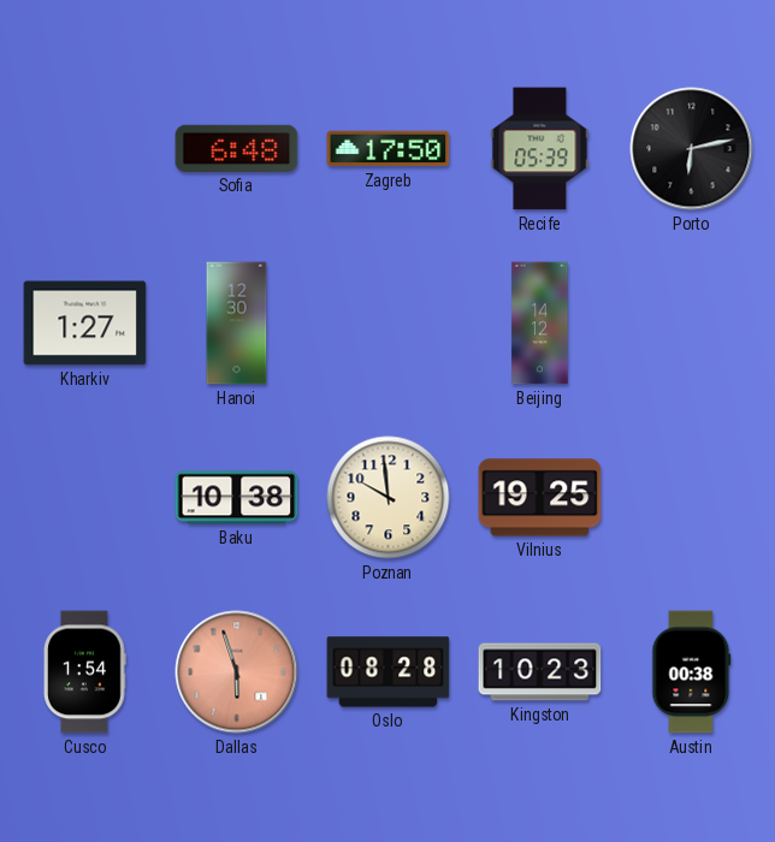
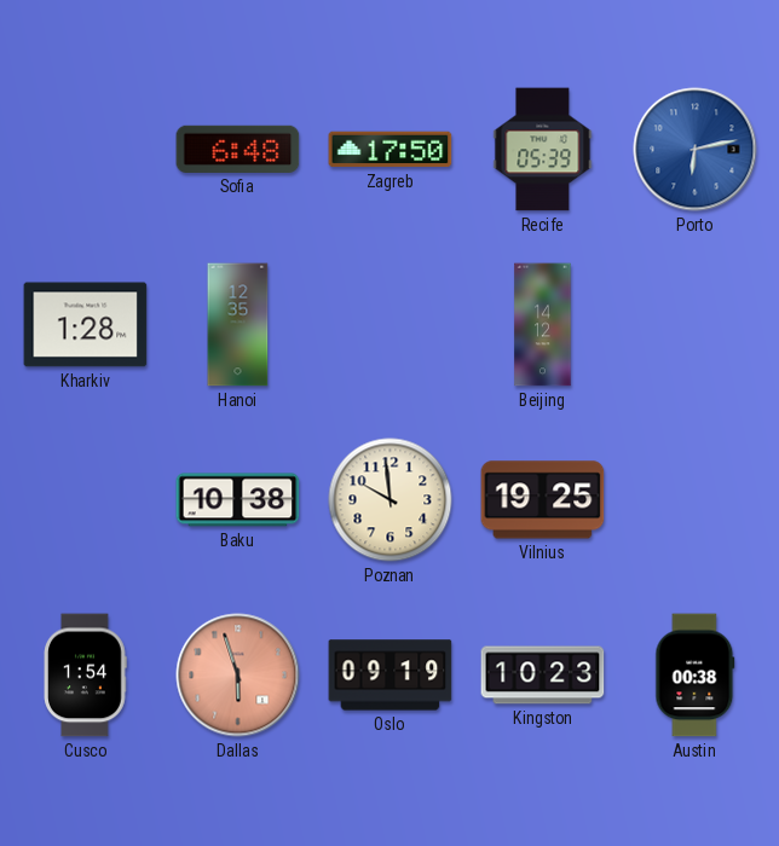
Porto dial: black -> blue
Kharkiv: 1:27 -> 1:28
Hanoi: 12:30 -> 12:35
Oslo: 08:28 -> 09:19
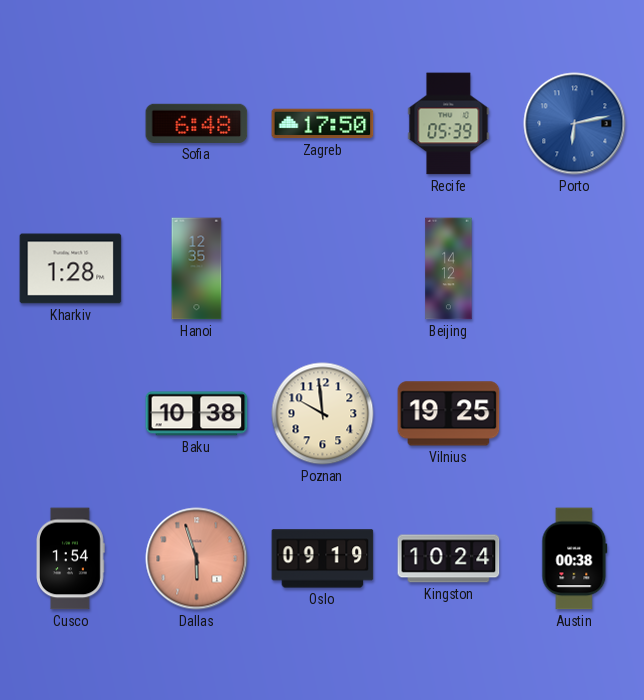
Kingston: 10:23 -> 10:24
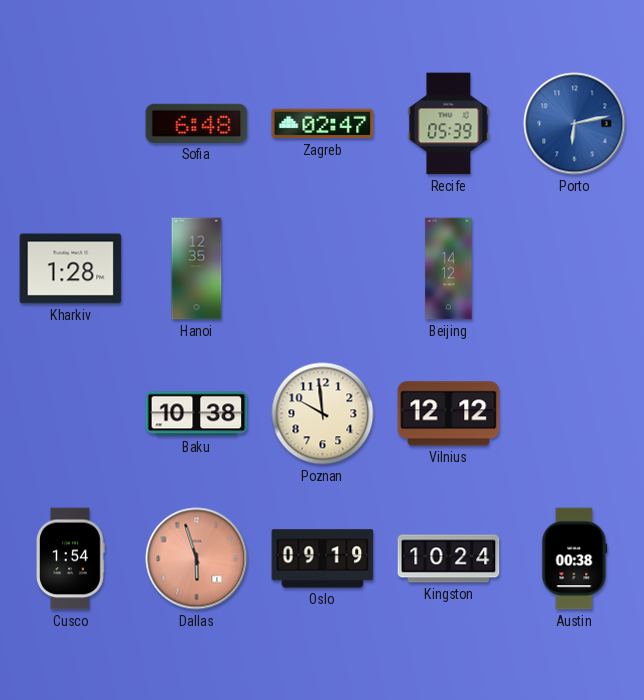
Zagreb: 17:50 -> 02:47
Vilnius: 19:25 -> 12:12
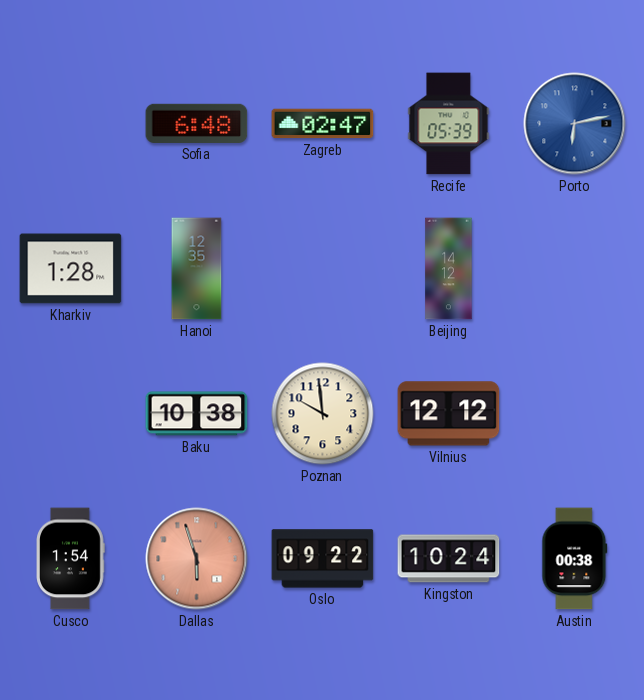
Oslo: 09:19 -> 09:22
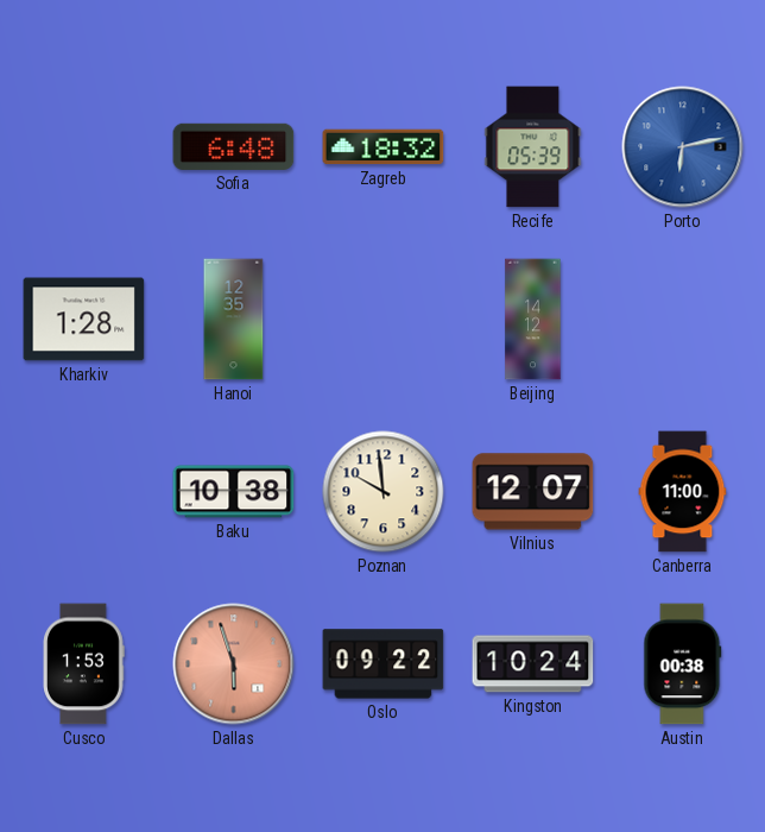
Zagreb: 02:47 -> 18:32
Vilnius: 12:12 -> 12:07
Canberra: none -> 11:00
Cusco: 1:54 -> 1:53
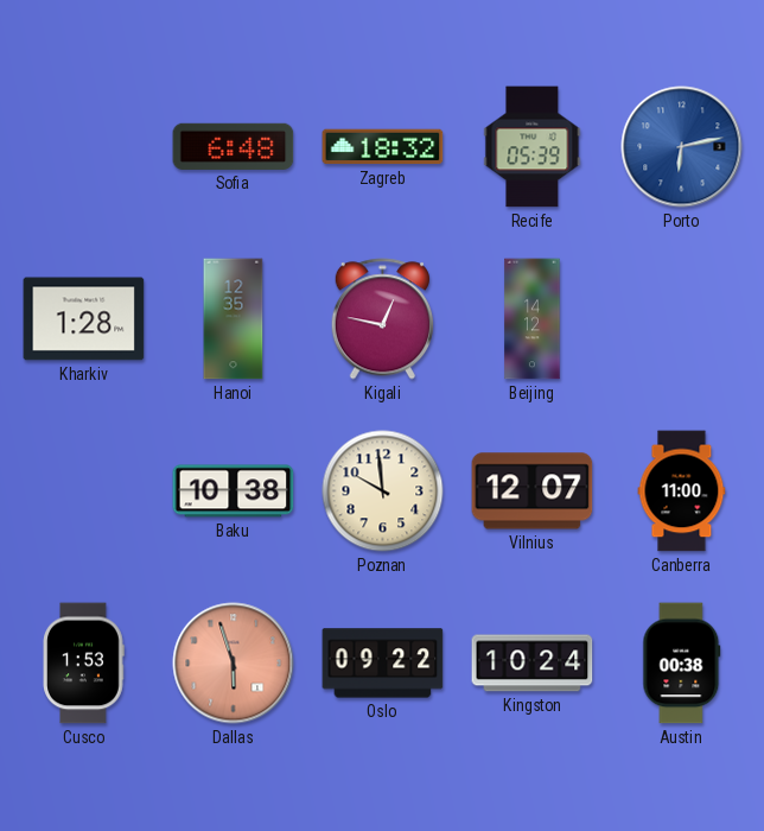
Kigali: none -> 12:47
